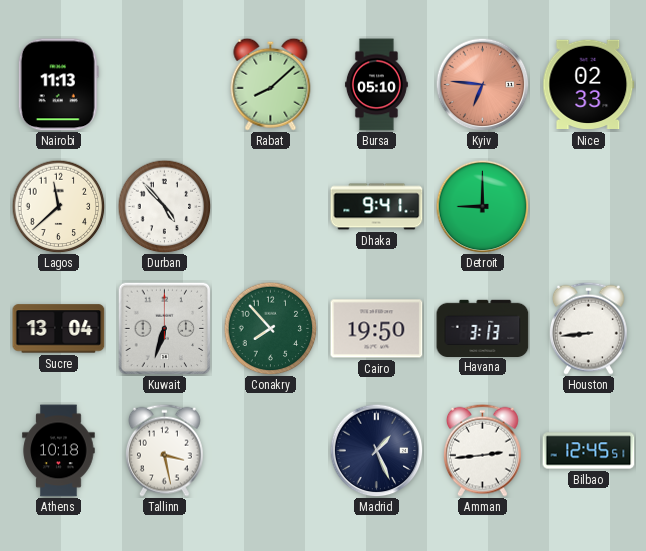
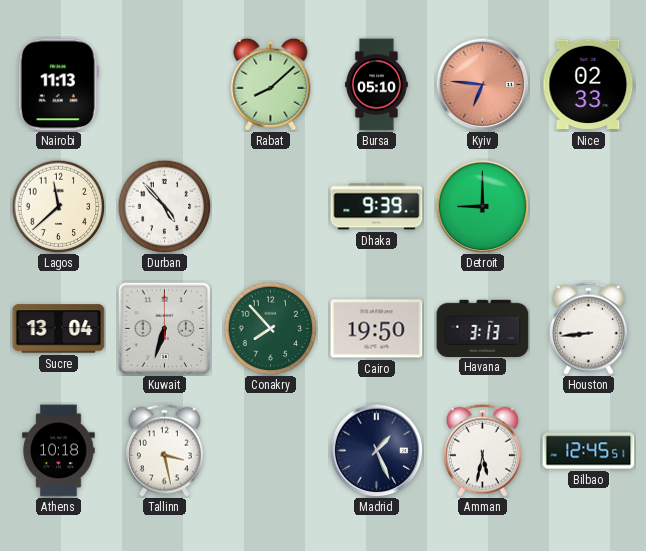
Dhaka: 9:41 -> 9:39
Amman: 2:44 -> 5:32
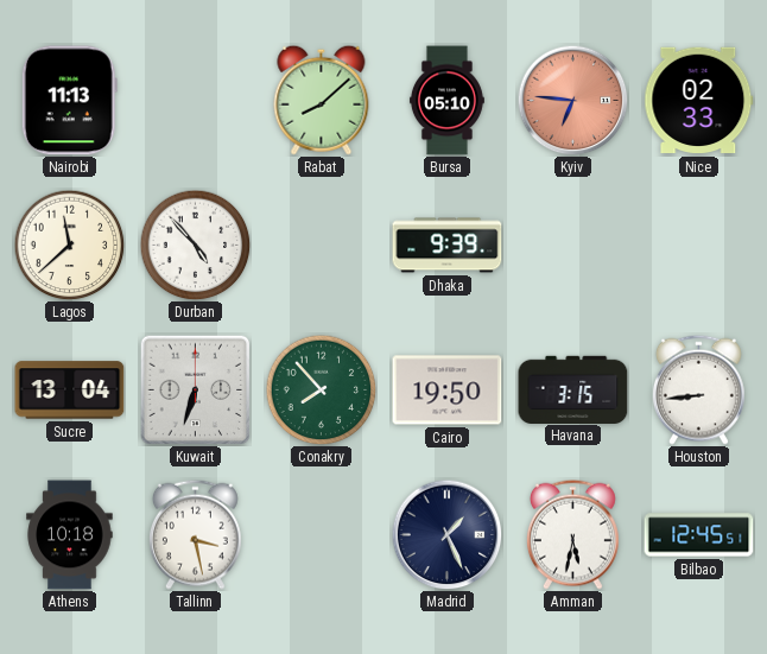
Detroit: 9:00 -> none
Havana: 3:13 -> 3:15
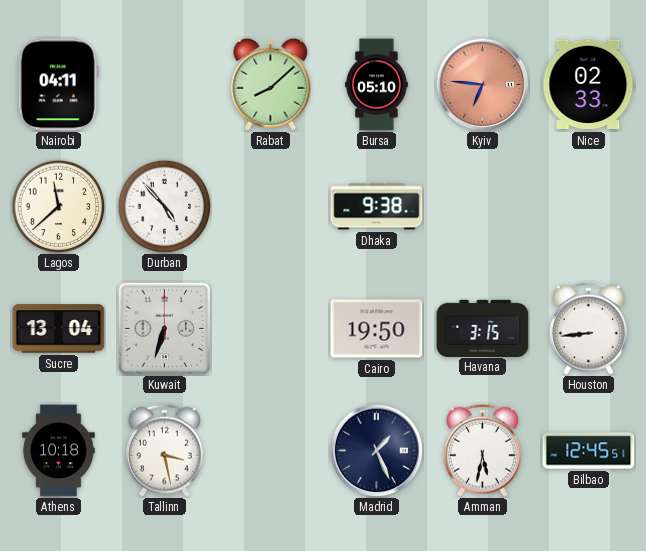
Nairobi: 11:13 -> 04:11
Dhaka: 9:39 -> 9:38
Conakry: 7:53 -> none
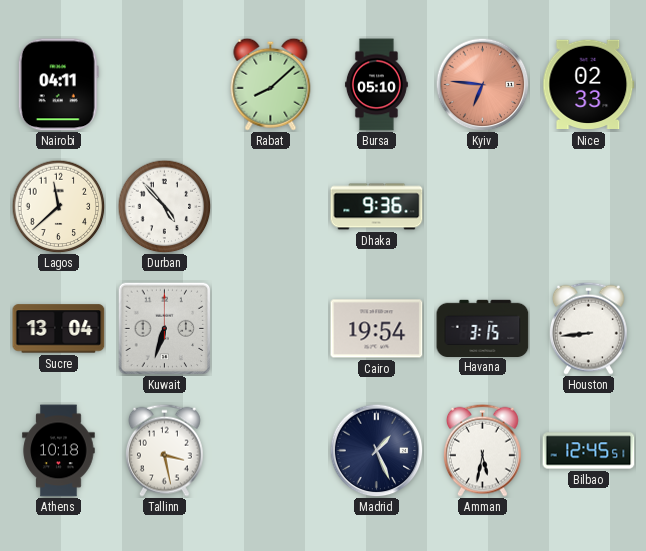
Dhaka: 9:38 -> 9:36
Cairo: 19:50 -> 19:54
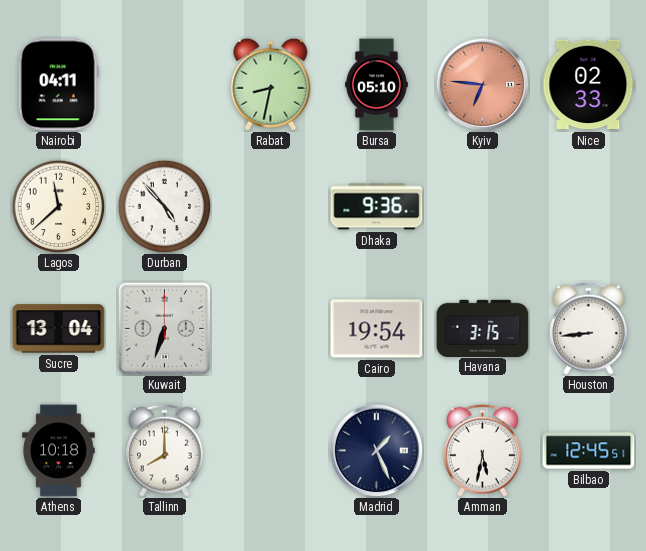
Rabat: 8:08 -> 8:32
Tallinn: 3:28 -> 8:00
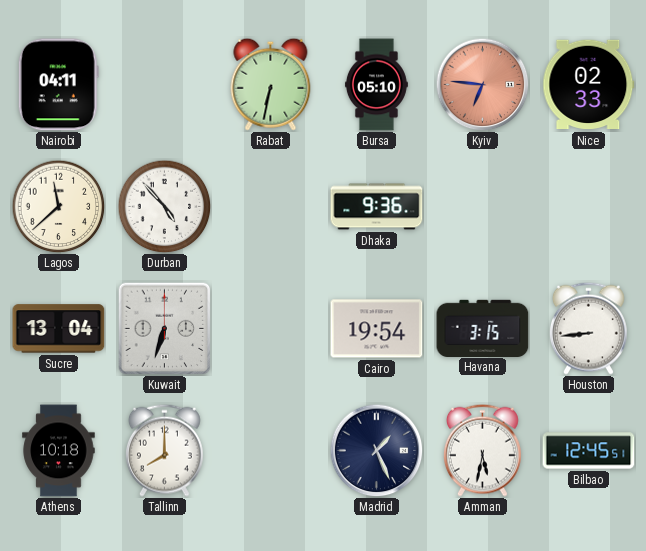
Rabat: 8:32 -> 6:32
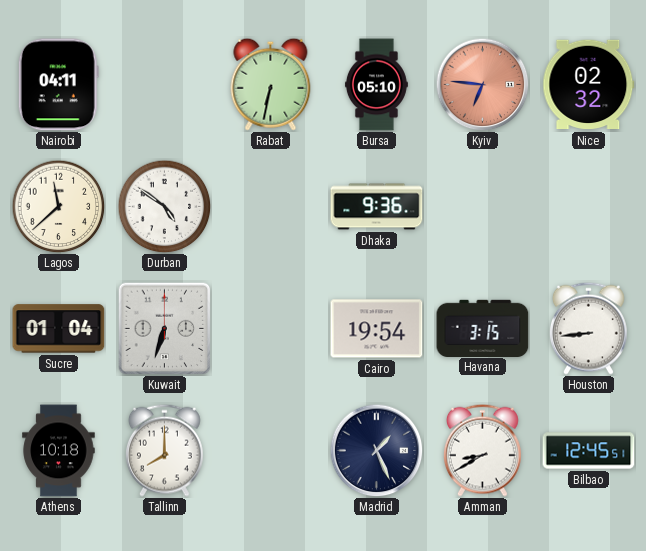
Nice: 02:33 -> 02:32
Durban: 4:53 -> 4:51
Sucre: 13:04 -> 01:04
Amman: 5:32 -> 8:40
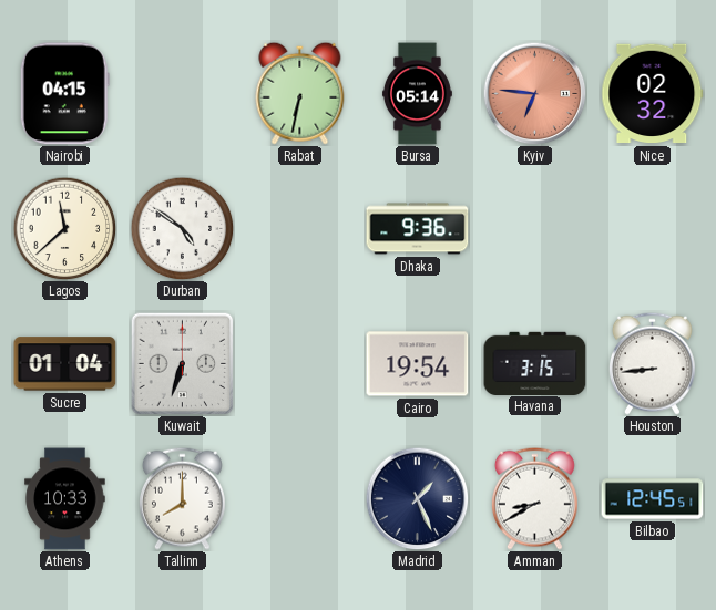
Nairobi: 04:11 -> 04:15
Bursa: 05:10 -> 05:14
Athens: 10:18 -> 10:33
